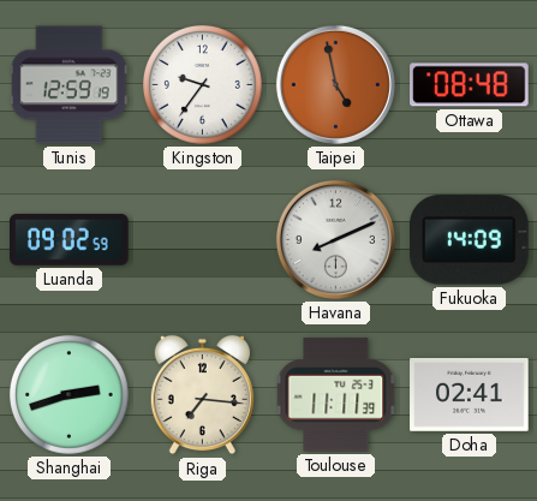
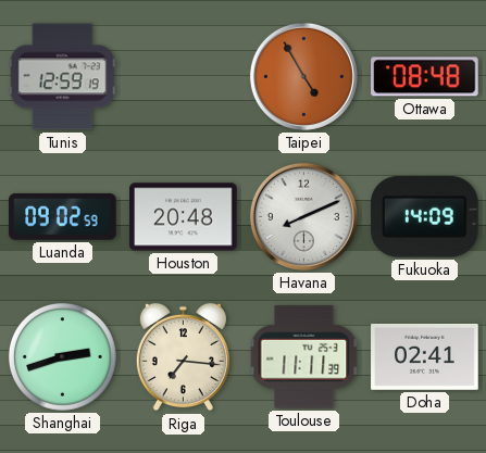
Kingston: 9:36 -> none
Taipei: 4:58 -> 4:55
Houston: none -> 20:48
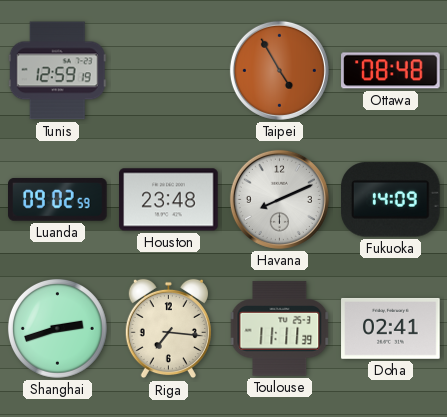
Houston: 20:48 -> 23:48
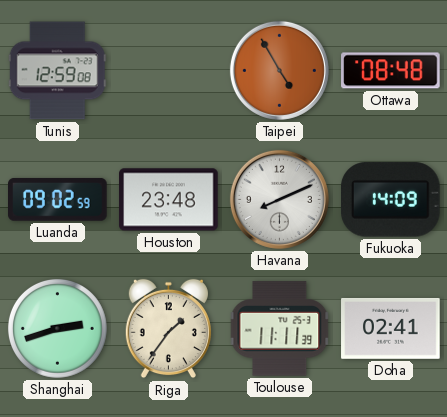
Tunis: 12:59:19 -> 12:59:08
Riga: 7:16 -> 1:36
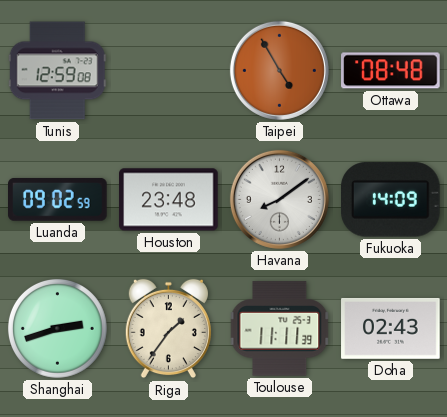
Havana: 8:11 -> 8:09
Doha: 02:41 -> 02:43
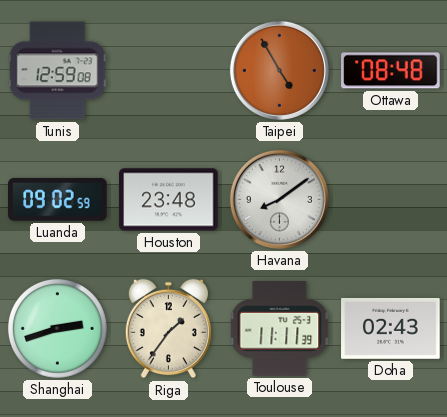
Fukuoka: 14:09 -> none
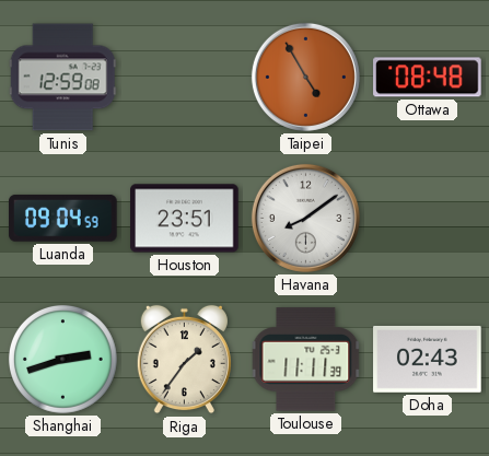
Luanda: 09:02 -> 09:04
Houston: 23:48 -> 23:51
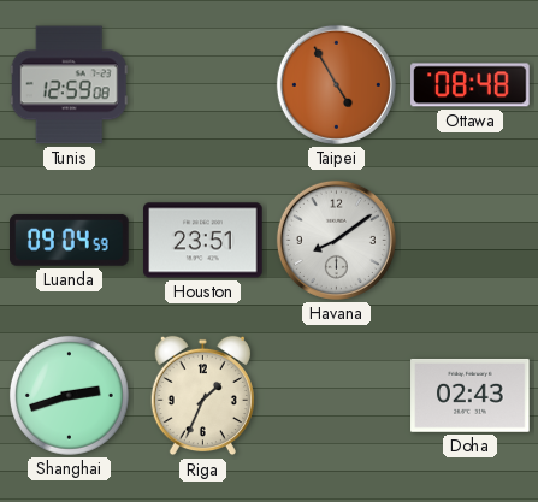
Riga: 1:36 -> 1:34
Toulouse: 11:11 -> none
